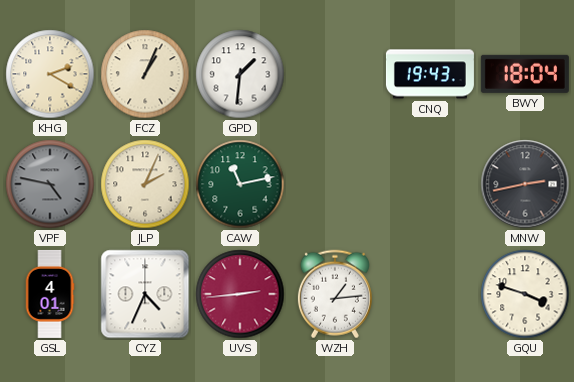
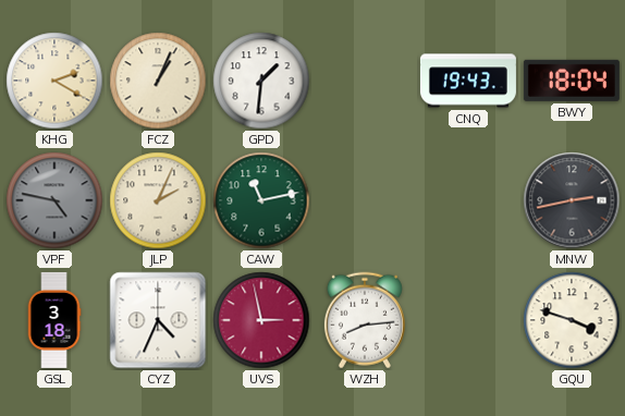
GSL: 4:01 -> 3:18
UVS: 2:44 -> 2:58
WZH: 1:14 -> 8:14
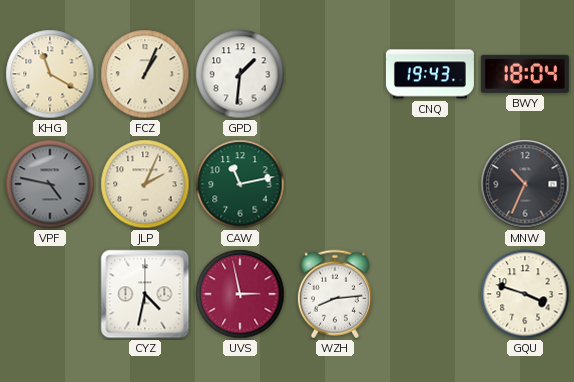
KHG: 2:20 -> 11:20
MNW: 2:43 -> 10:34
GSL: 3:18 -> none
CYZ: 4:34 -> 4:32
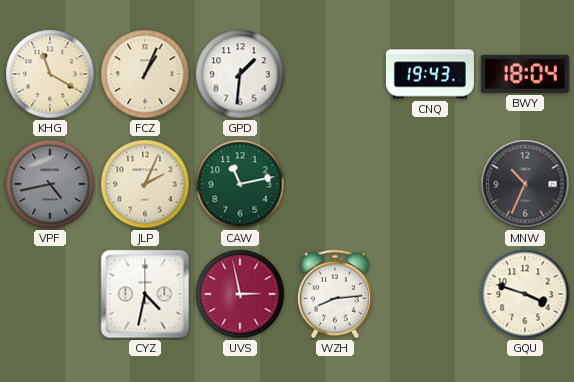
VPF: 4:47 -> 4:43
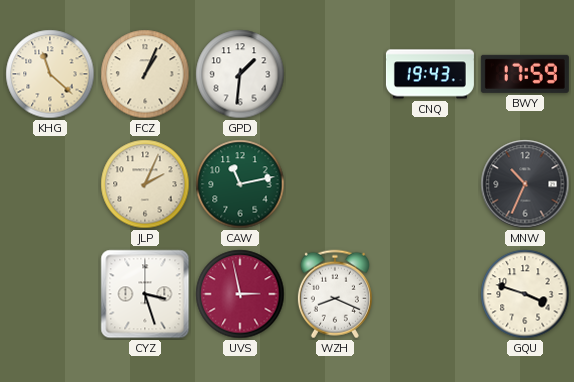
KHG: 11:20 -> 11:22
BWY: 18:04 -> 17:59
VPF: 4:43 -> none
CYZ: 4:32 -> 3:27
WZH: 8:14 -> 8:19
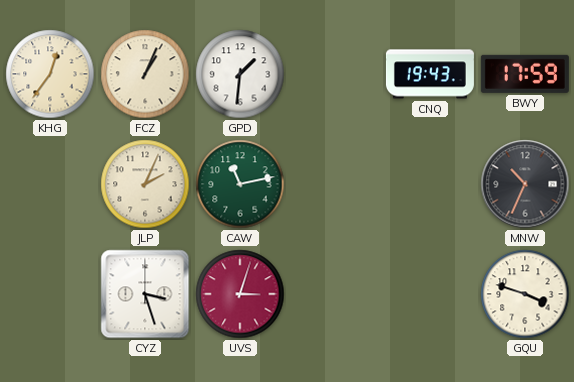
KHG: 11:22 -> 12:36
UVS: 2:58 -> 3:03
WZH: 8:19 -> none
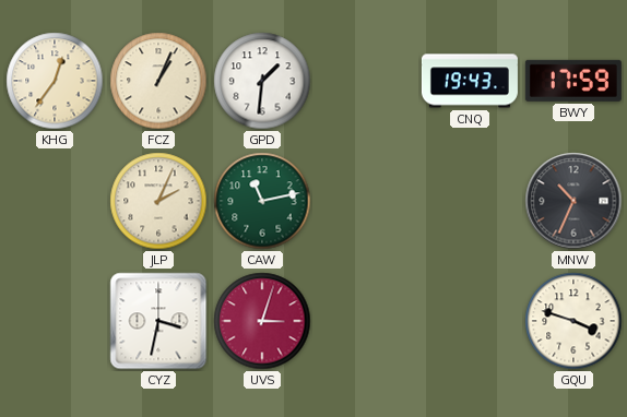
CYZ: 3:27 -> 3:32
